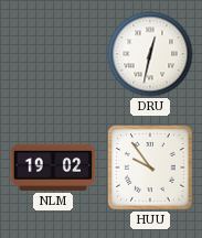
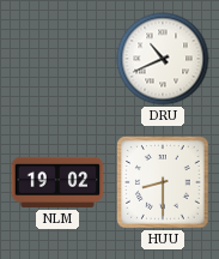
DRU: 12:32 -> 10:41
HUU: 9:54 -> 8:30
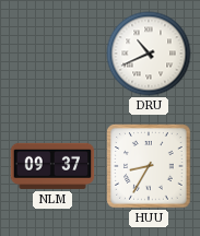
NLM: 19:02 -> 09:37
HUU: 8:30 -> 8:35
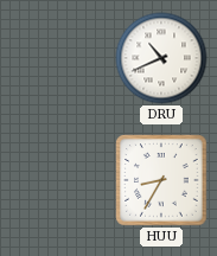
NLM: 09:37 -> none
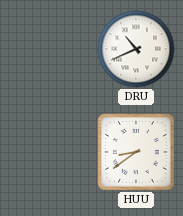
HUU: 8:35 -> 8:39
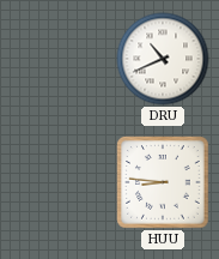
HUU: 8:39 -> 8:46
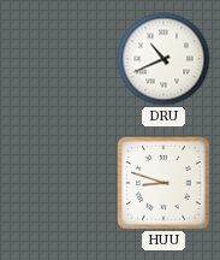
HUU: 8:46 -> 8:48
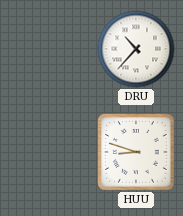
DRU: 10:41 -> 10:37
